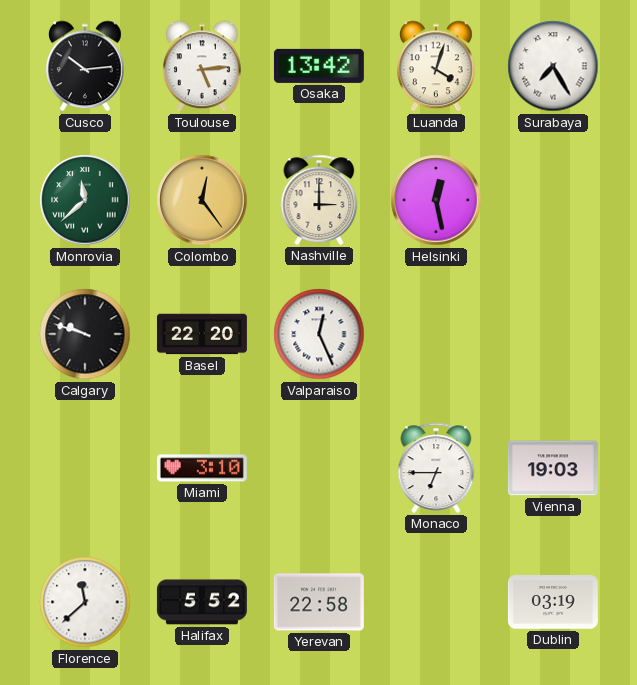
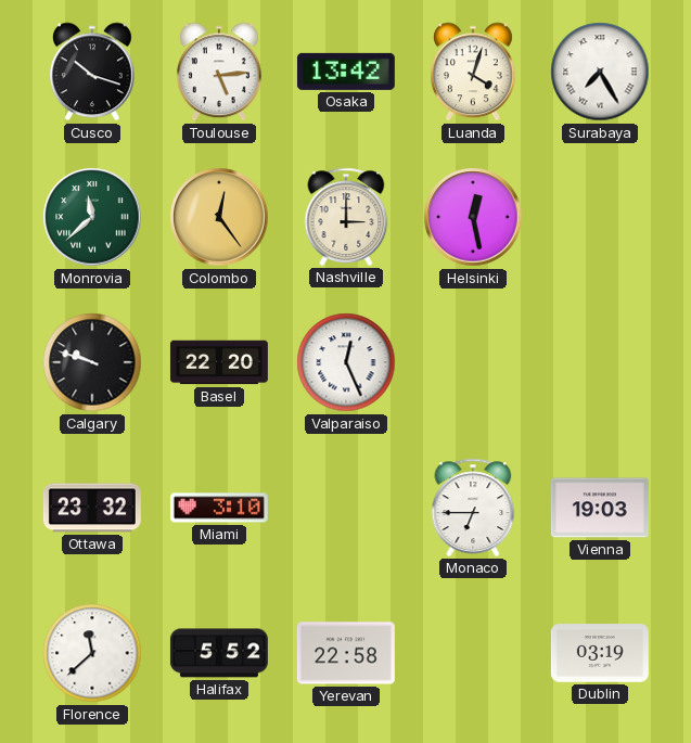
Cusco: 10:14 -> 10:18
Ottawa: none -> 23:32
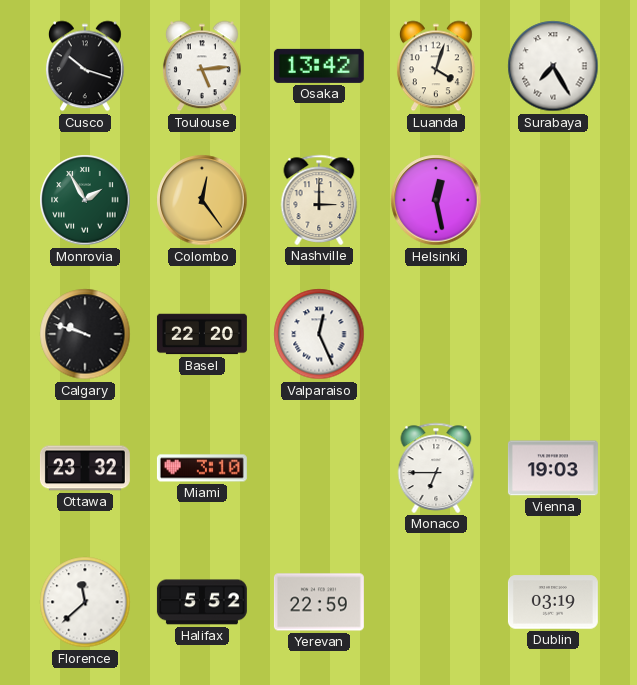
Monrovia: 11:38 -> 1:55
Yerevan: 22:58 -> 22:59
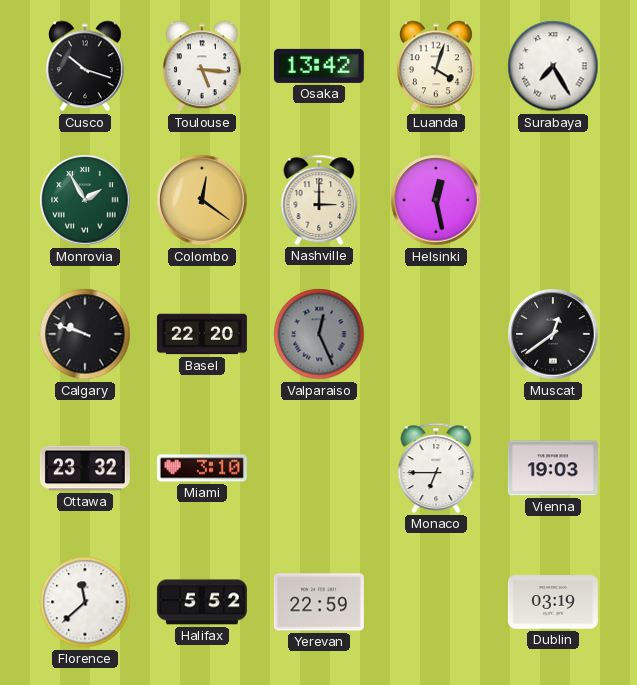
Toulouse: 5:14 -> 5:16
Colombo: 12:24 -> 12:21
Valparaiso dial: white -> grey
Muscat: none -> 12:39
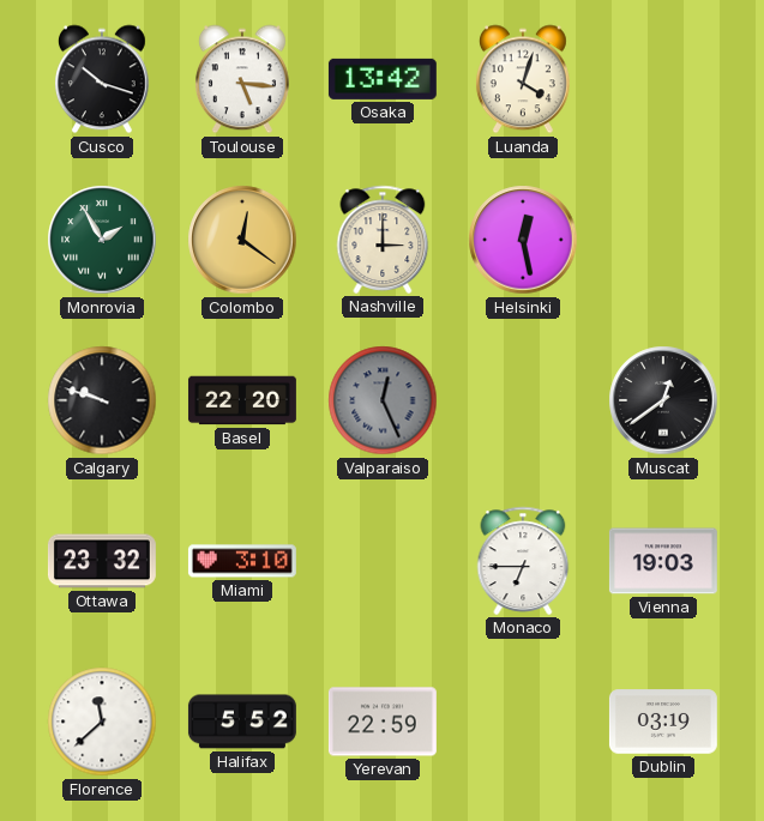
Surabaya: 7:25 -> none
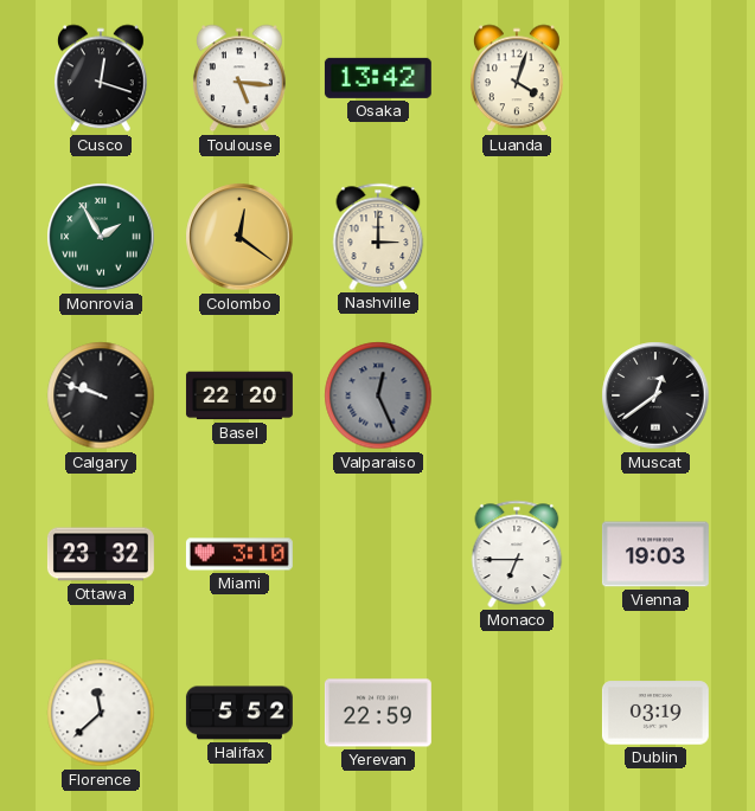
Cusco: 10:18 -> 12:18
Helsinki: 12:28 -> none
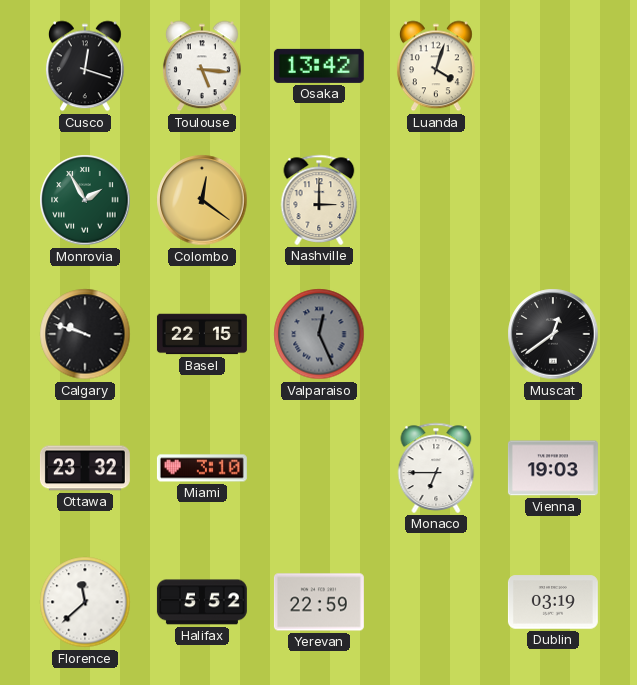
Basel: 22:20 -> 22:15
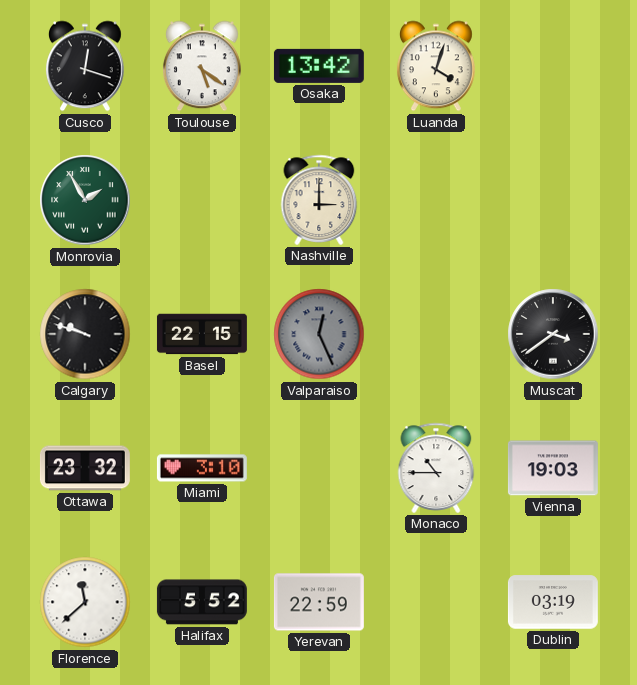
Toulouse: 5:16 -> 5:21
Colombo: 12:21 -> none
Muscat: 12:39 -> 3:39
Monaco: 6:45 -> 10:45
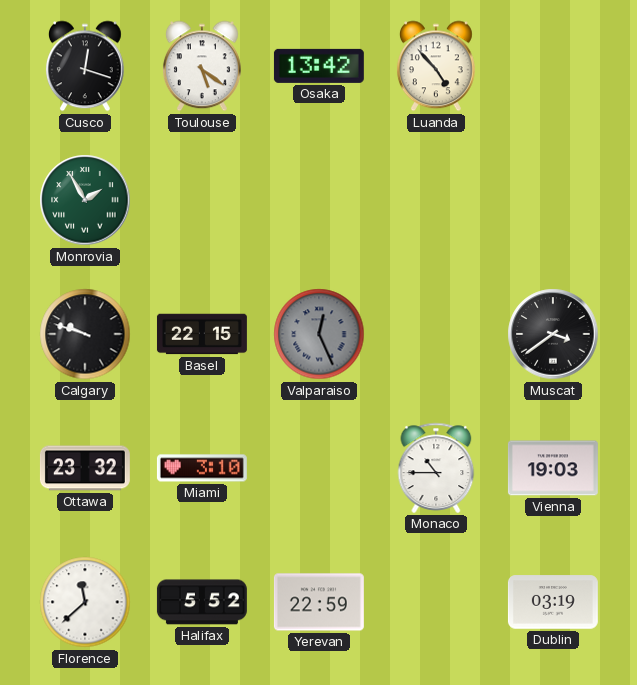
Luanda: 4:03 -> 4:53
Nashville: 3:00 -> none
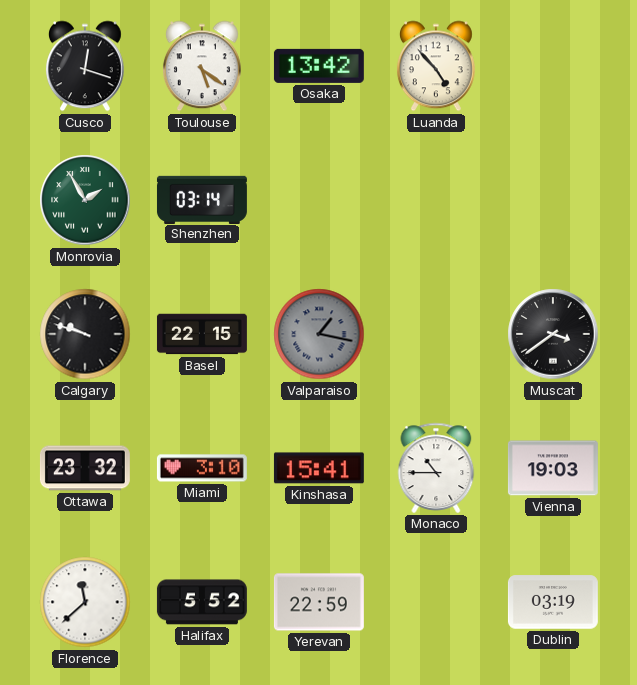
Shenzhen: none -> 03:14
Valparaiso: 12:26 -> 1:17
Kinshasa: none -> 15:41
